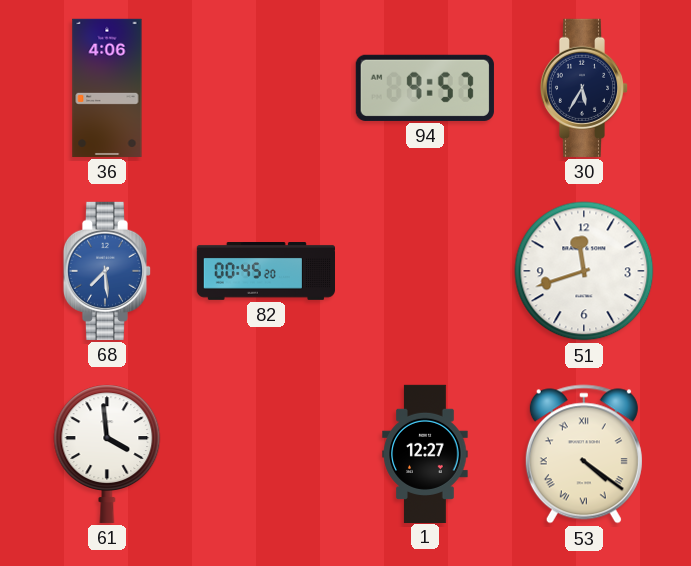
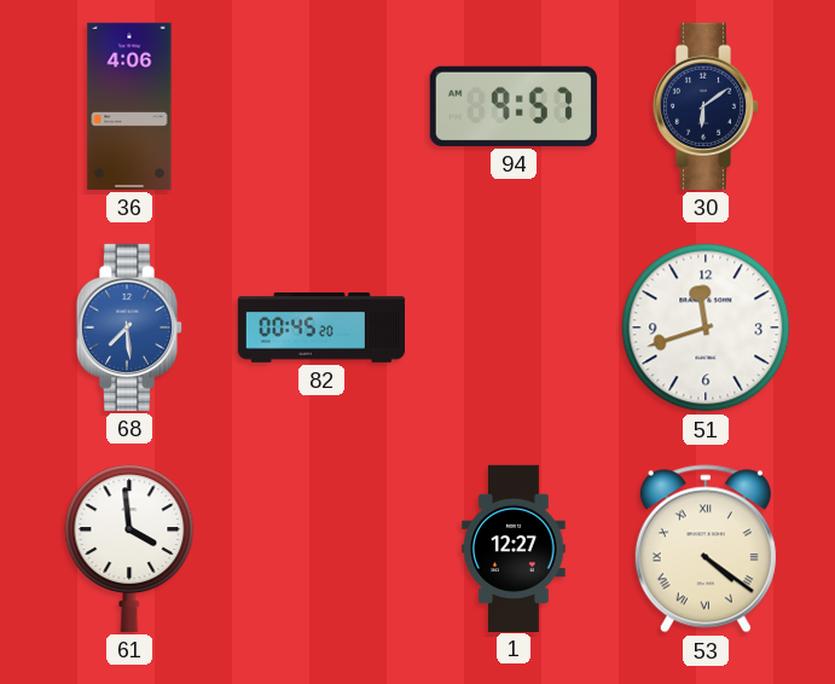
30: 5:35 -> 6:09
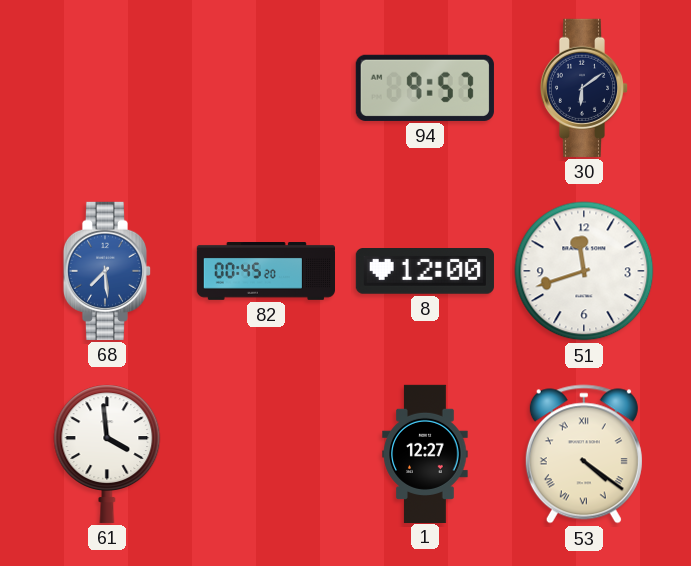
36: 4:06 -> none
8: none -> 12:00
